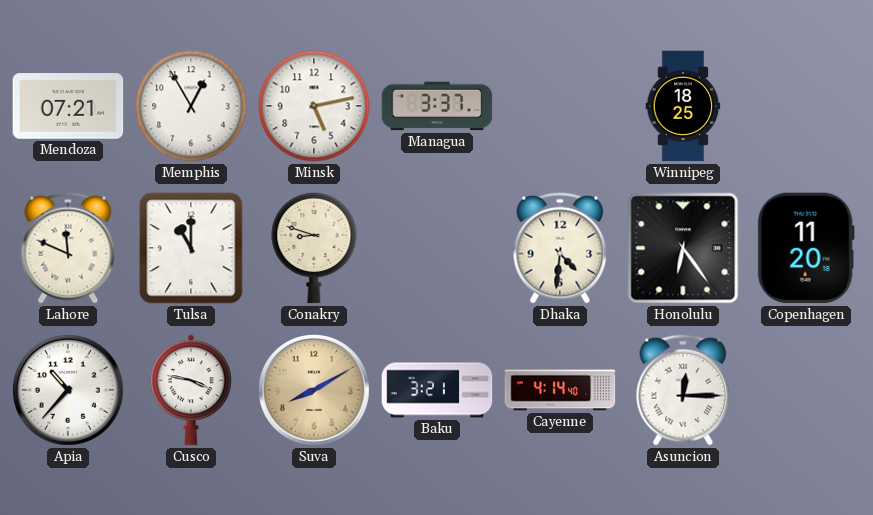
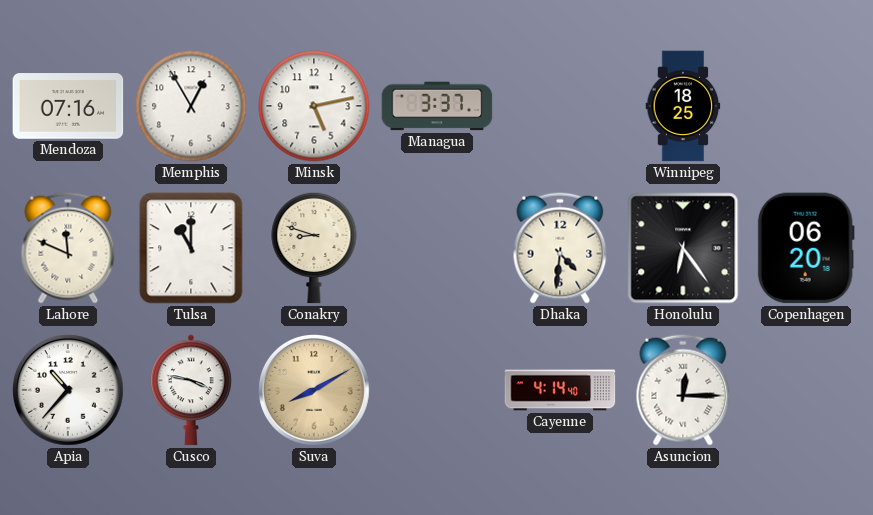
Mendoza: 07:21 -> 07:16
Copenhagen: 11:20 -> 06:20
Baku: 3:21 -> none
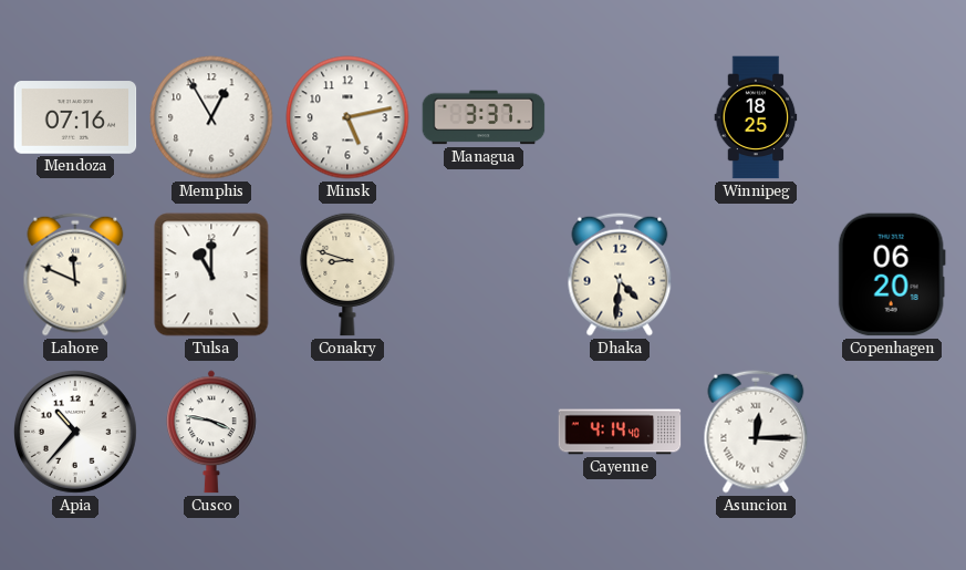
Honolulu: 6:24 -> none
Suva: 8:10 -> none
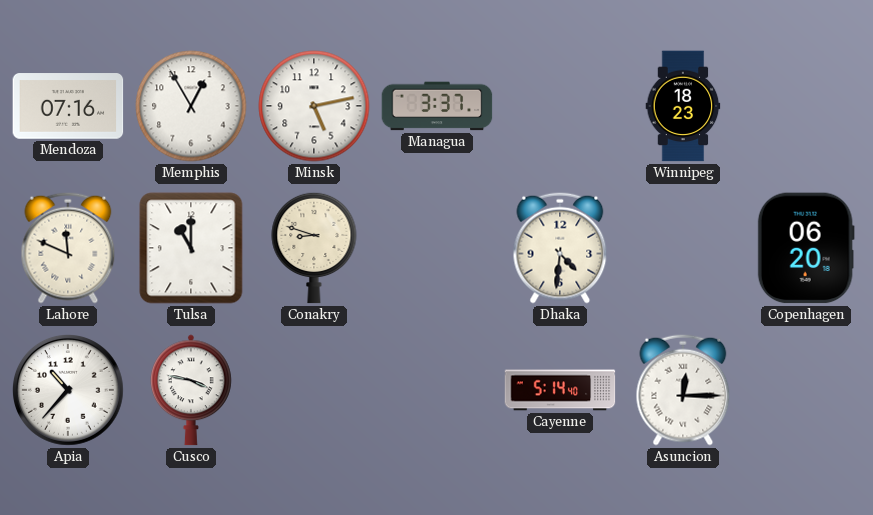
Winnipeg: 18:25 -> 18:23
Cayenne: 4:14 -> 5:14
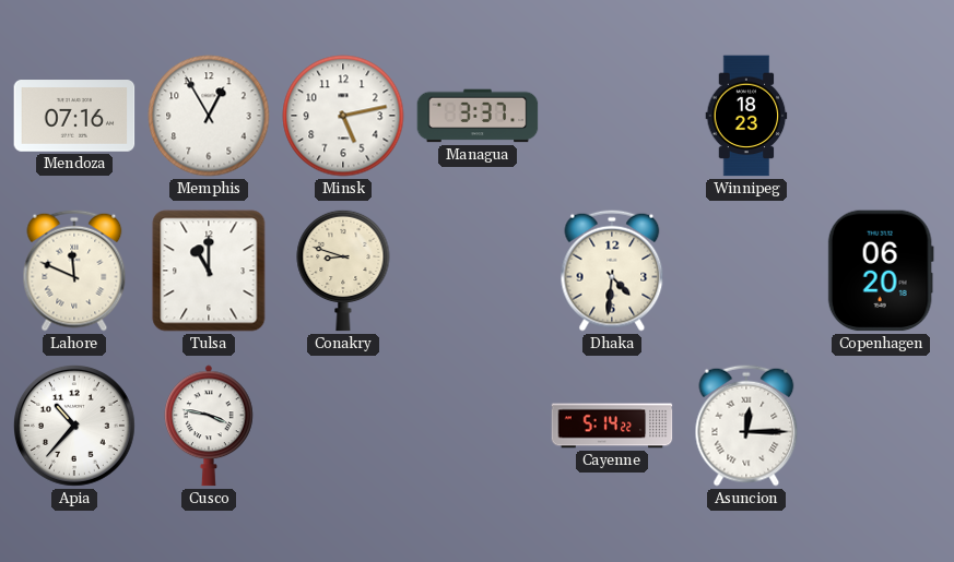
Cayenne: 5:14:40 -> 5:14:22
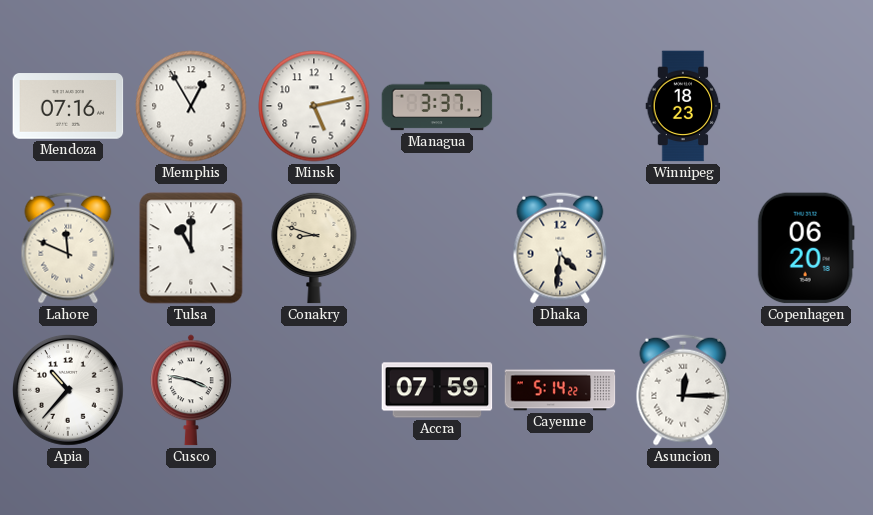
Accra: none -> 07:59
